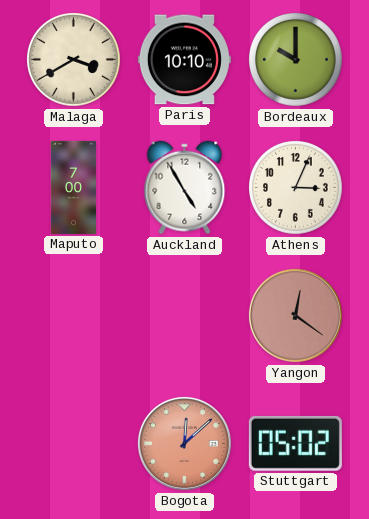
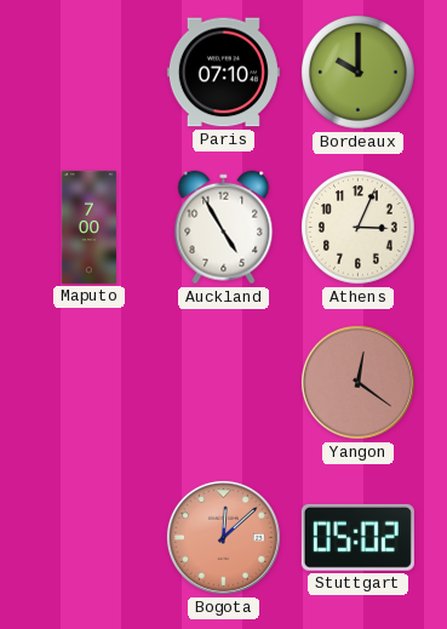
Malaga: 3:40 -> none
Paris: 10:10 -> 07:10
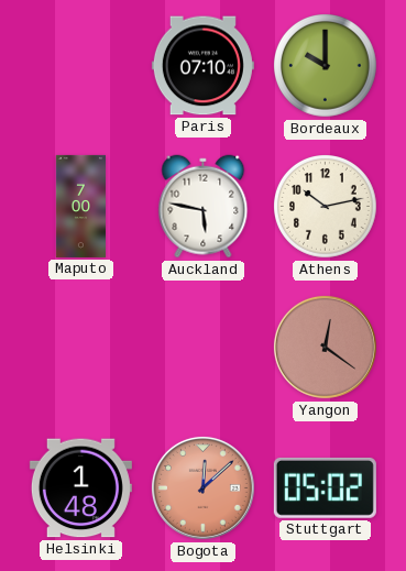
Auckland: 4:55 -> 5:47
Athens: 3:04 -> 10:13
Helsinki: none -> 1:48
